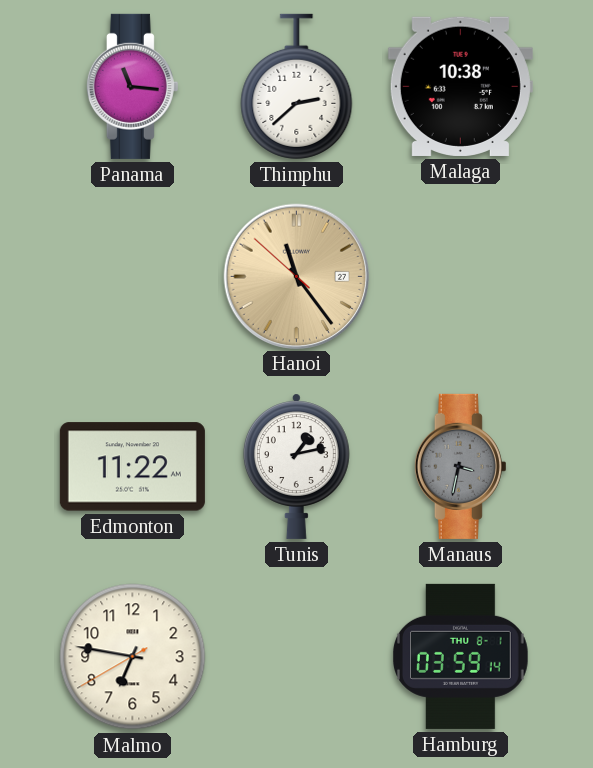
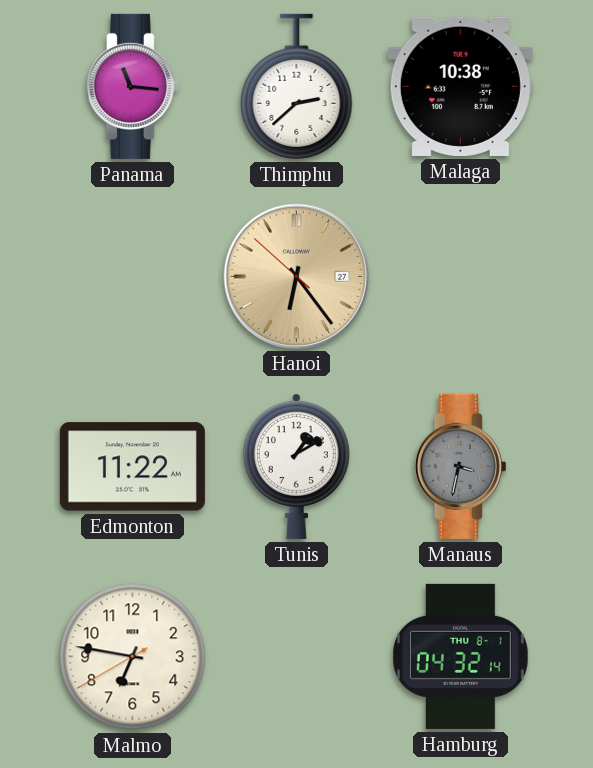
Hanoi: 11:23 -> 6:23
Tunis: 1:13 -> 1:10
Hamburg: 03:59 -> 04:32
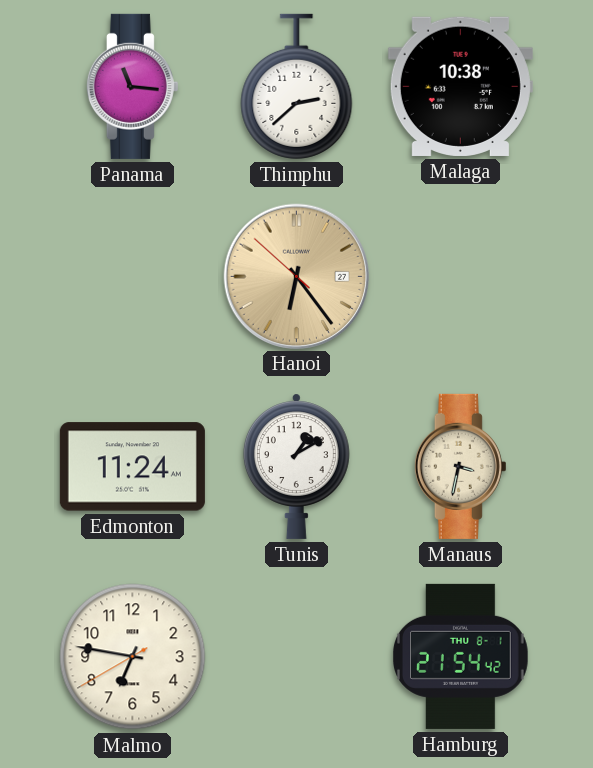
Edmonton: 11:22 -> 11:24
Manaus dial: grey -> cream
Hamburg: 04:32 -> 21:54
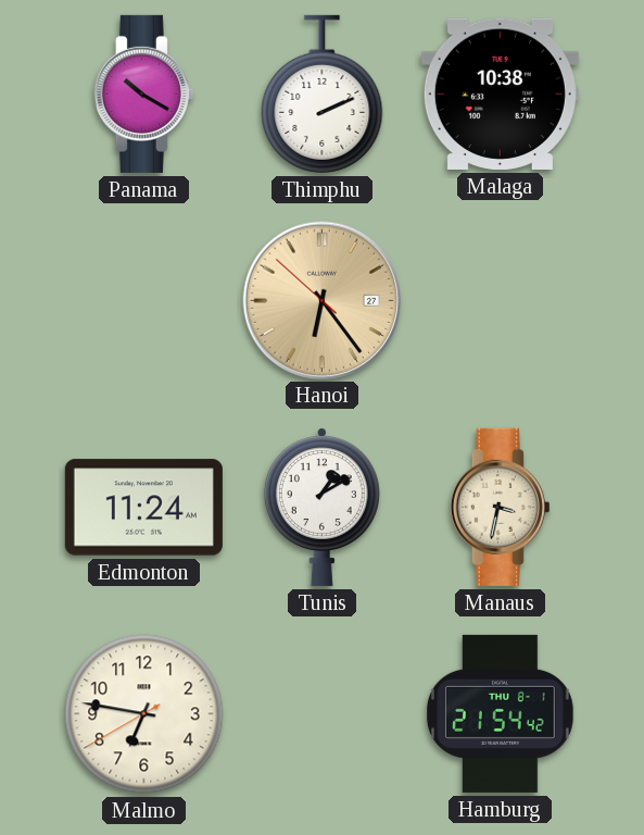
Panama: 11:16 -> 10:20
Thimphu: 2:38 -> 2:11
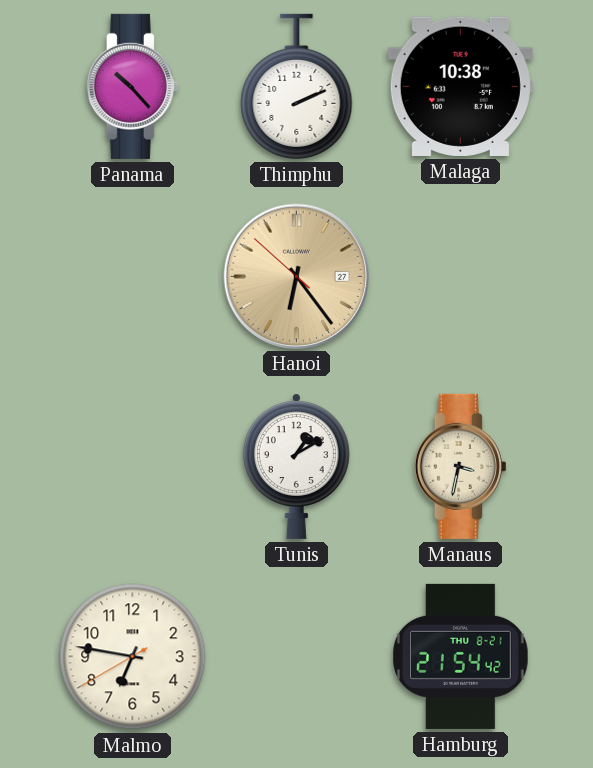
Panama: 10:20 -> 10:23
Edmonton: 11:24 -> none
Hamburg date: THU 8-1 -> THU 8-21
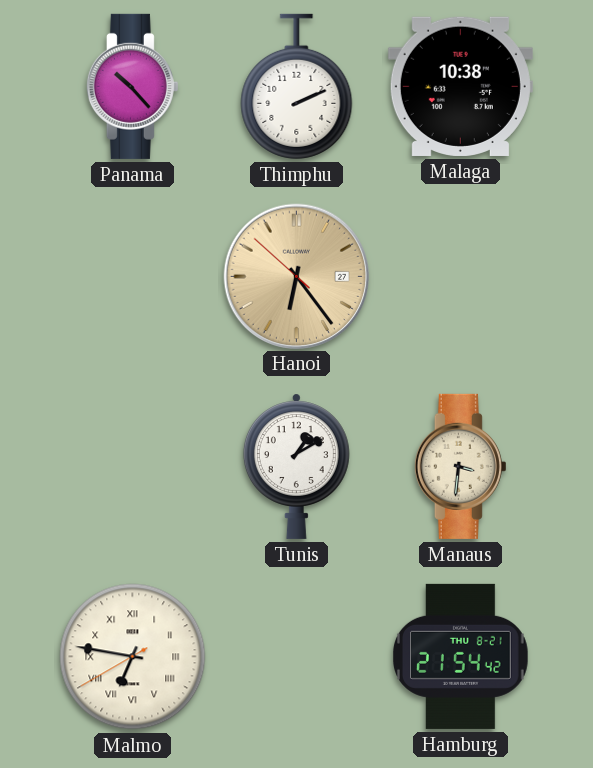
Manaus: 3:32 -> 3:31
Malmo numerals: Arabic -> Roman
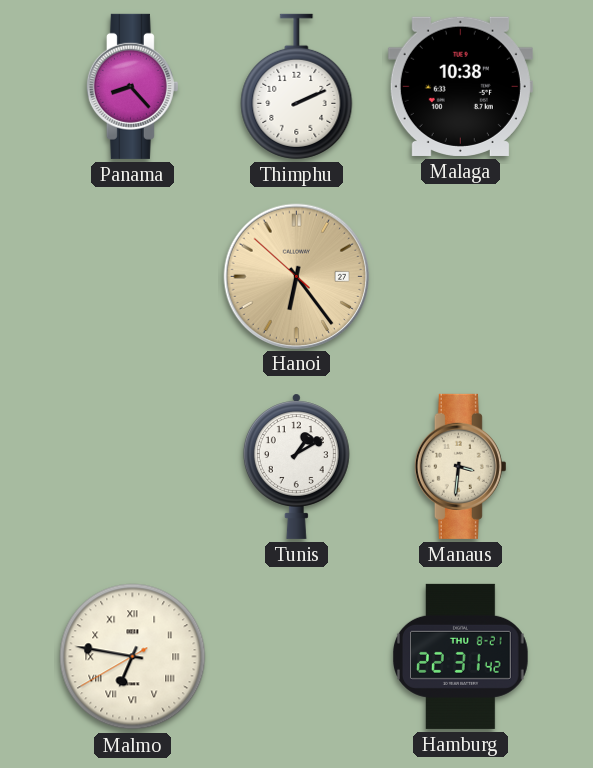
Panama: 10:23 -> 8:23
Hamburg: 21:54 -> 22:31
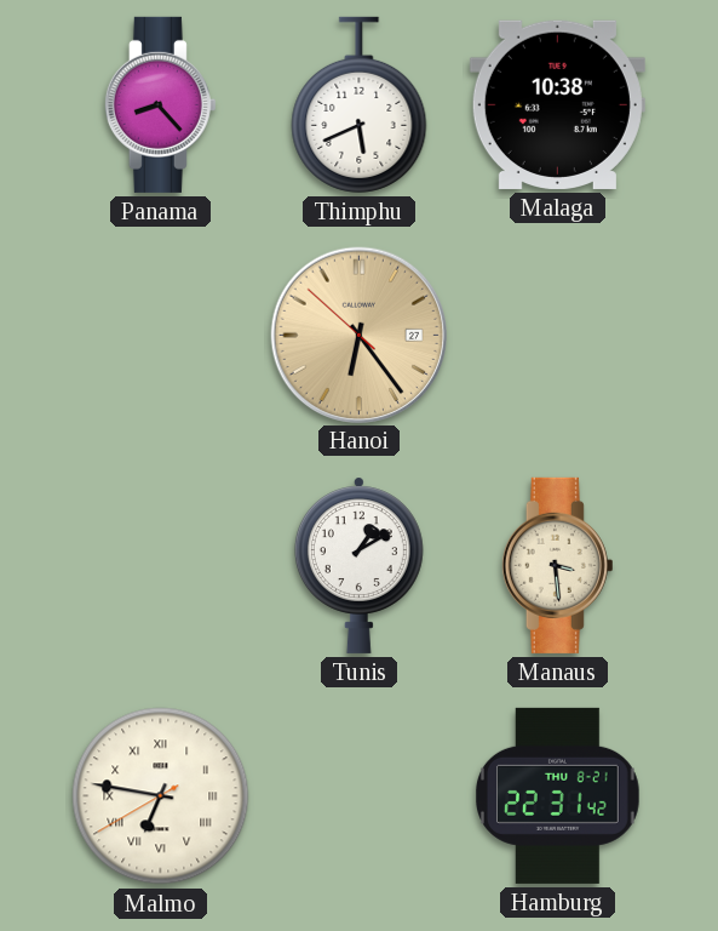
Thimphu: 2:11 -> 5:41
Manaus: 3:31 -> 3:29
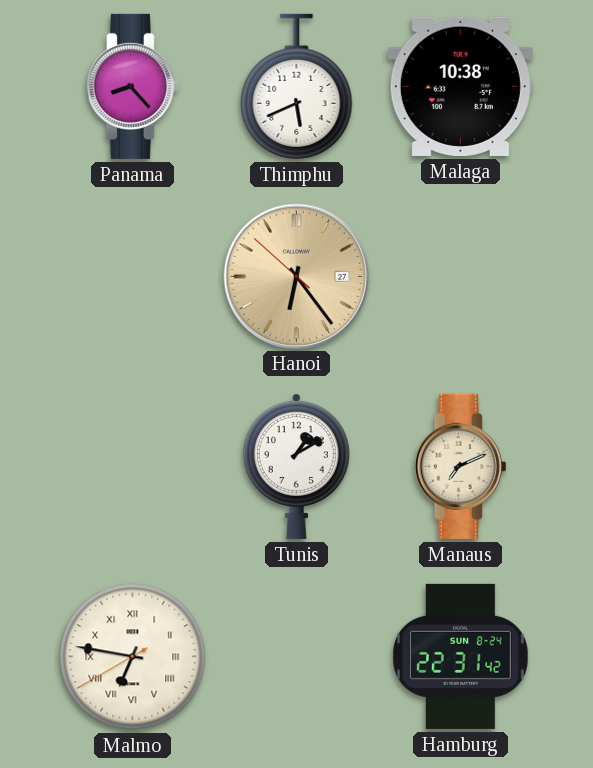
Manaus: 3:29 -> 7:11
Hamburg date: THU 8-21 -> SUN 8-24
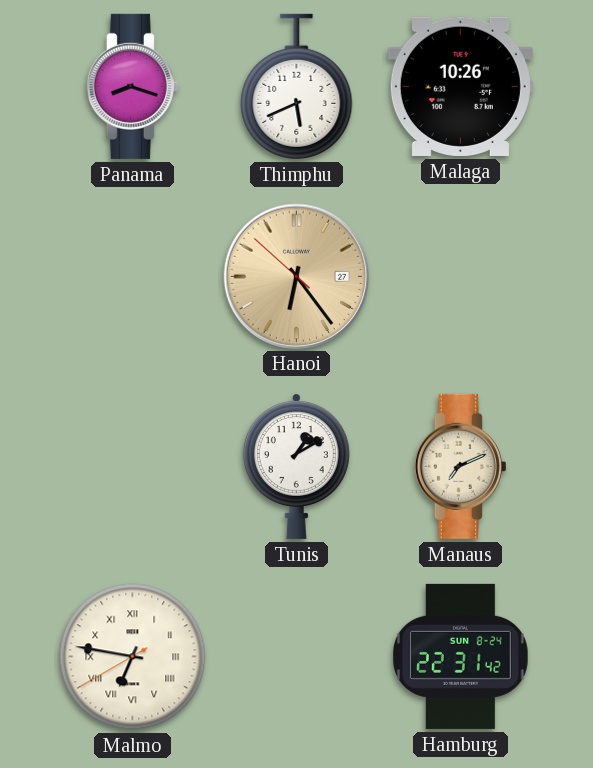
Panama: 8:23 -> 8:18
Malaga: 10:38 -> 10:26
